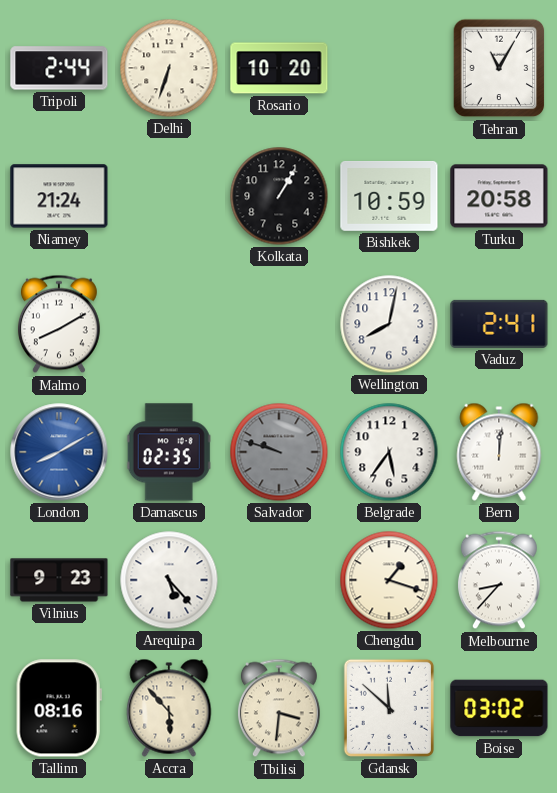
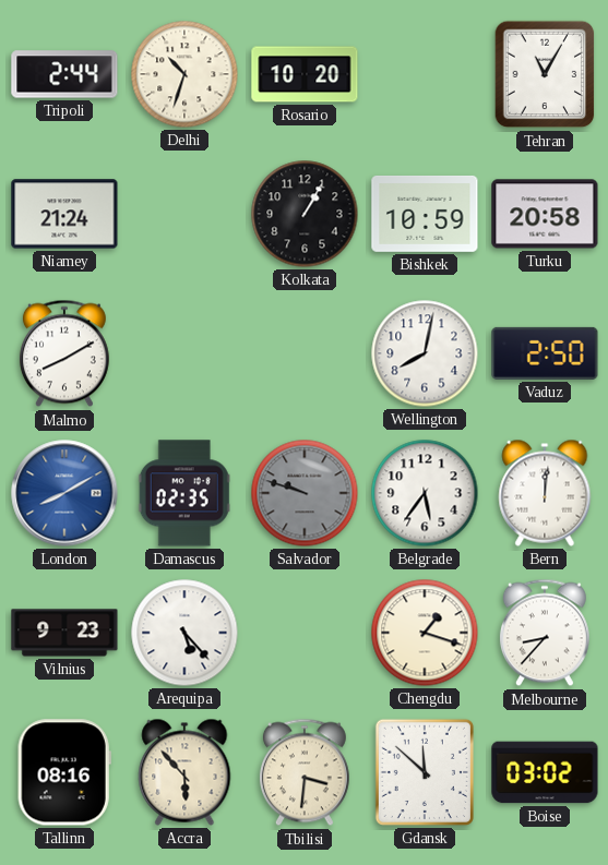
Delhi: 6:33 -> 10:33
Vaduz: 2:41 -> 2:50
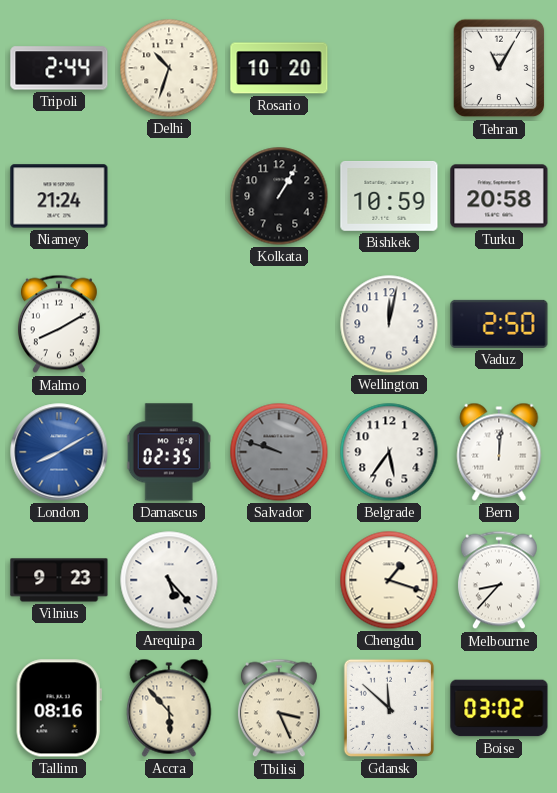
Wellington: 8:02 -> 12:02
Tbilisi: 3:31 -> 3:26
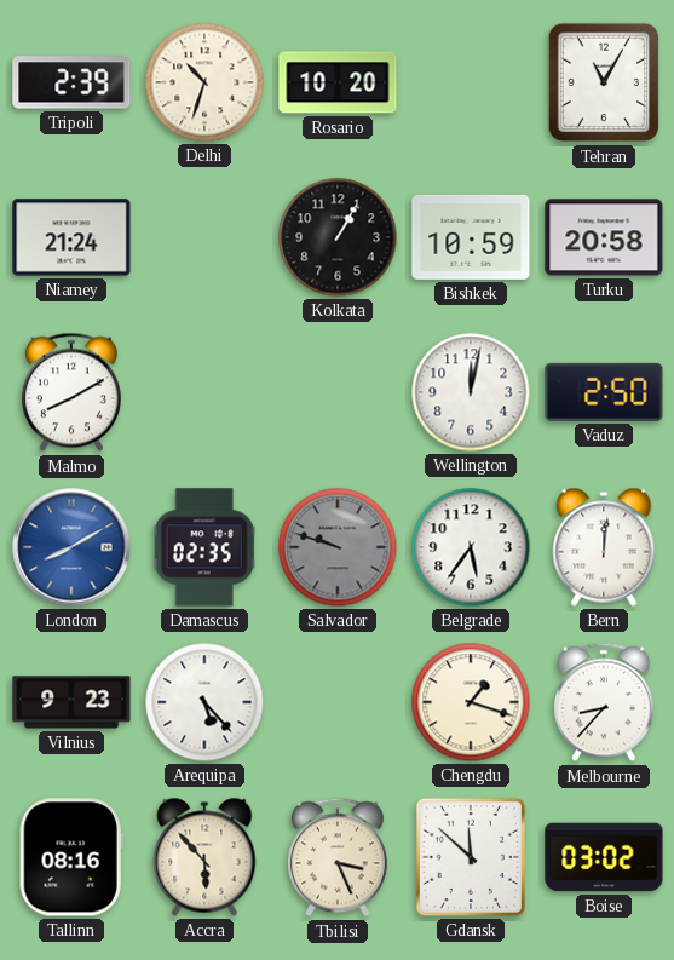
Tripoli: 2:44 -> 2:39
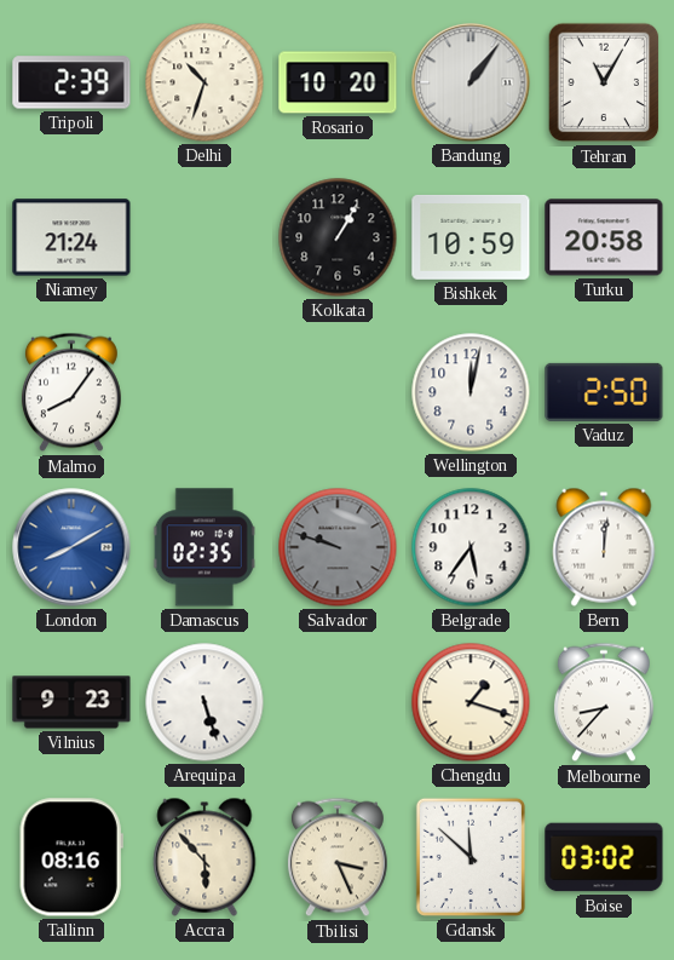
Bandung: none -> 1:06
Malmo: 8:10 -> 8:06
Arequipa: 5:23 -> 5:27
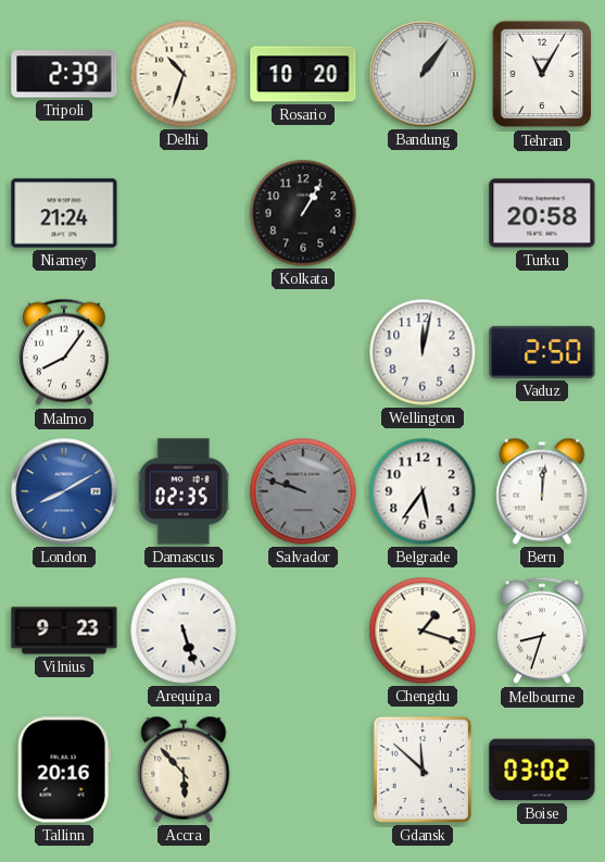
Bishkek: 10:59 -> none
Melbourne: 8:37 -> 8:33
Tallinn: 08:16 -> 20:16
Tbilisi: 3:26 -> none
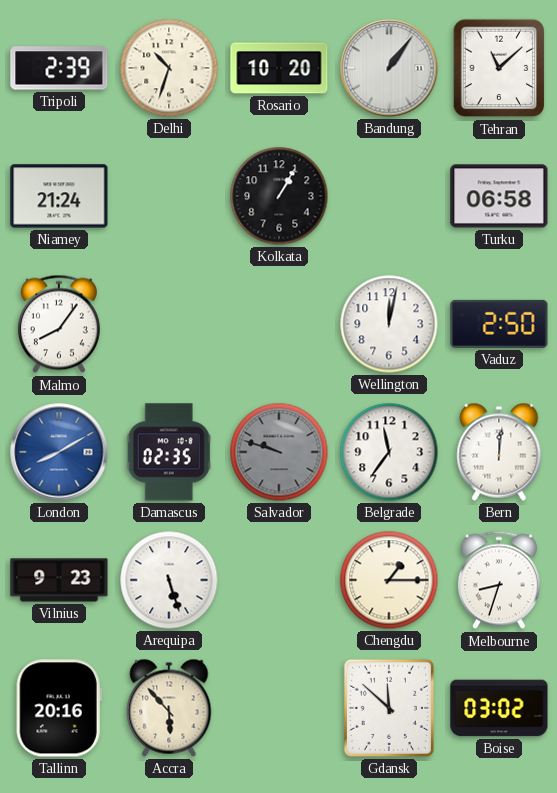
Tehran: 11:05 -> 11:08
Turku: 20:58 -> 06:58
Belgrade: 5:36 -> 11:36
Chengdu: 1:18 -> 1:15
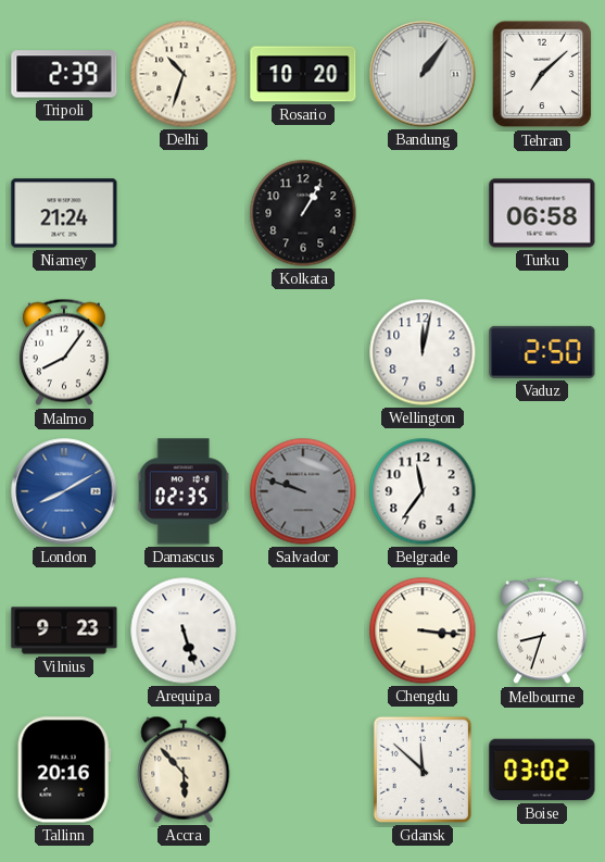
Tehran: 11:08 -> 7:08
Bern: 12:01 -> none
Chengdu: 1:15 -> 3:16
